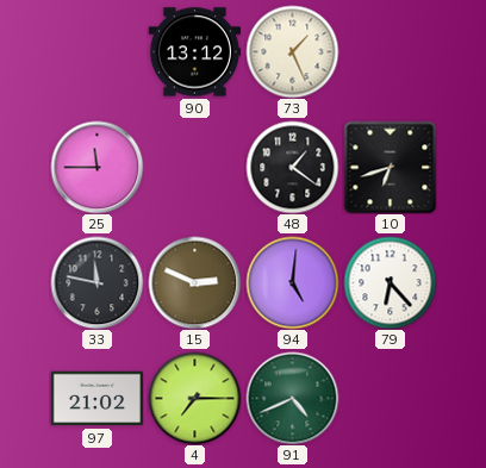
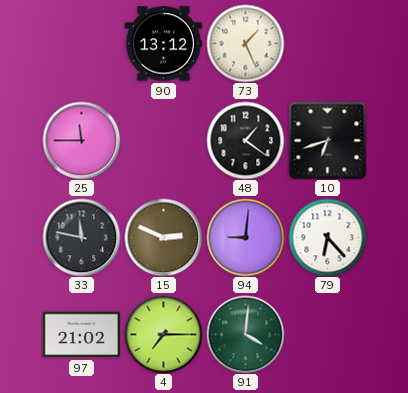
94: 5:01 -> 9:01
91: 4:41 -> 4:01
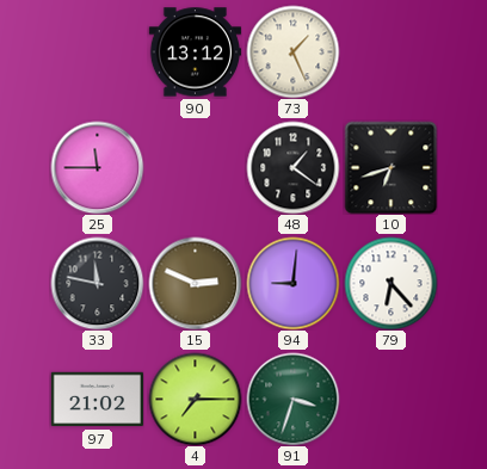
91: 4:01 -> 3:33
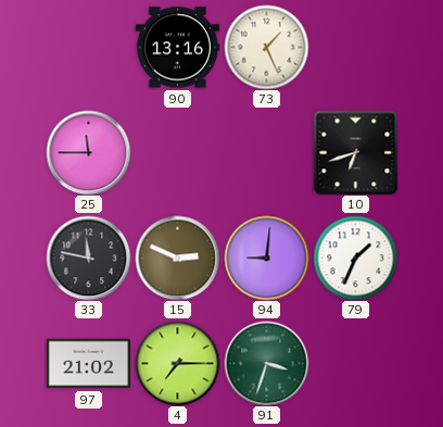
90: 13:12 -> 13:16
48: 1:21 -> none
79: 6:23 -> 1:34
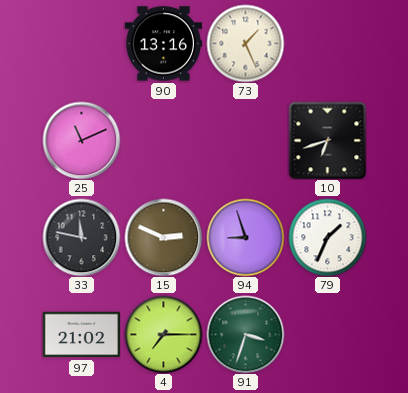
25: 11:45 -> 11:11
94: 9:01 -> 8:57
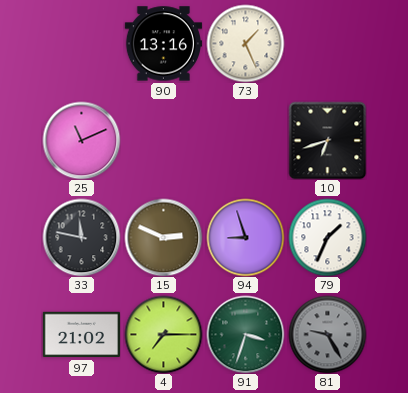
81: none -> 9:25
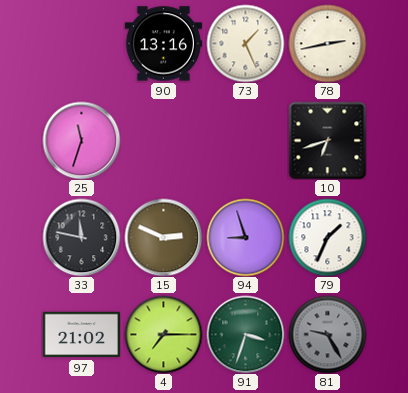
78: none -> 2:43
25: 11:11 -> 11:33
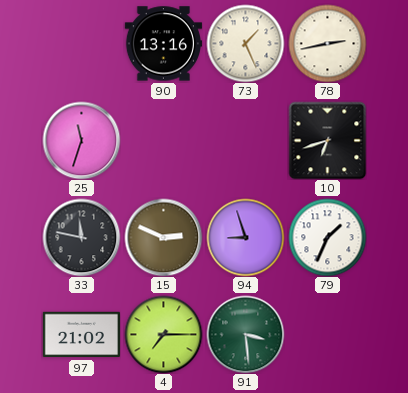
91: 3:33 -> 3:29
81: 9:25 -> none
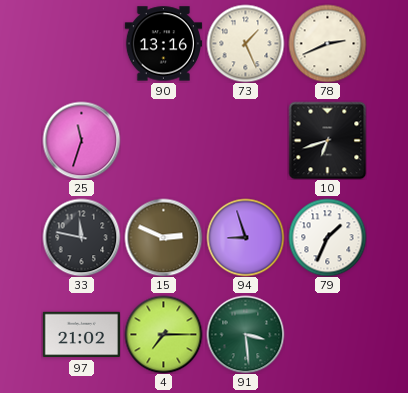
78: 2:43 -> 2:41
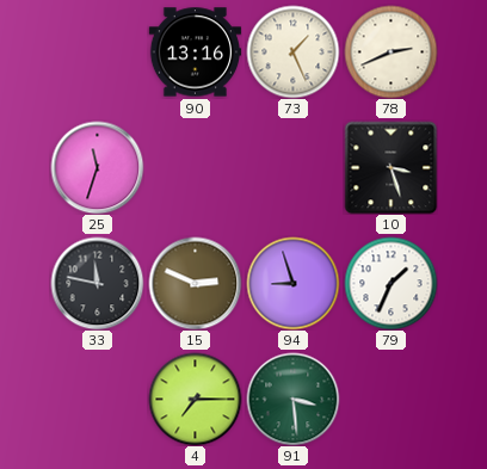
10: 6:42 -> 3:27
97: 21:02 -> none
